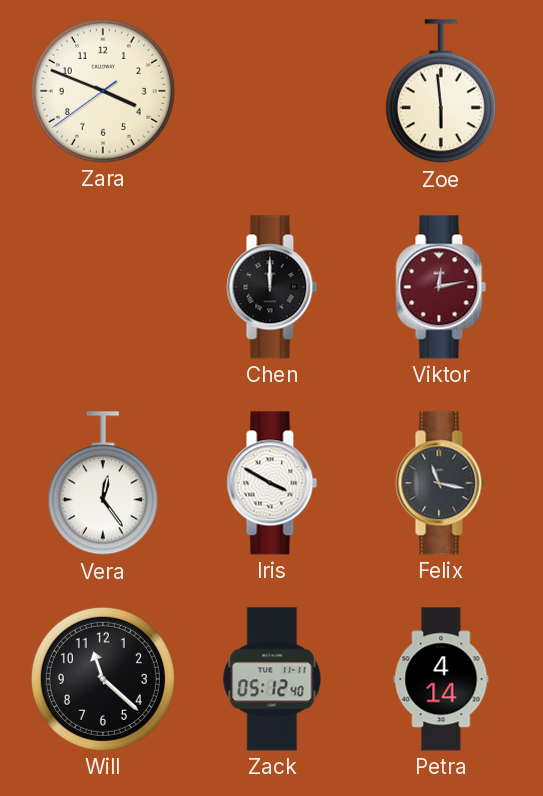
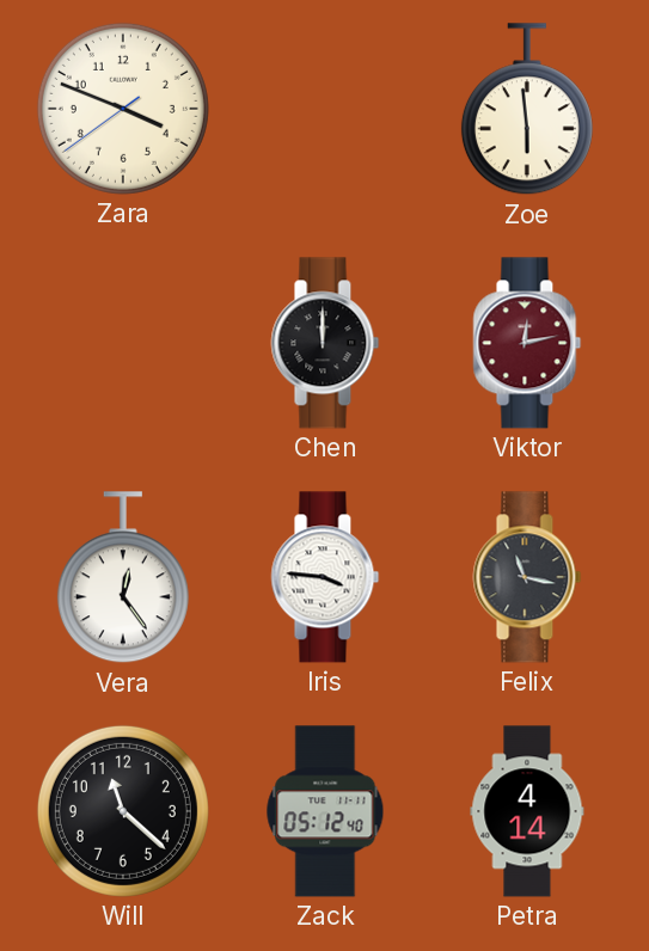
Iris: 3:50 -> 3:46
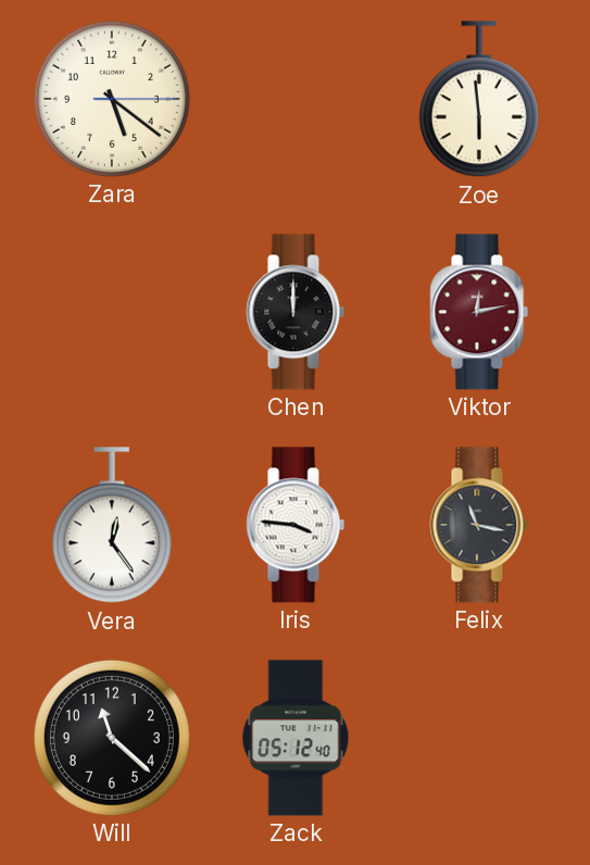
Zara: 3:48 -> 5:21
Petra: 4:14 -> none
